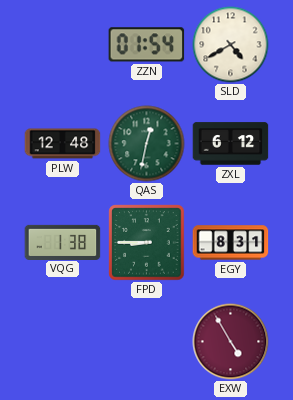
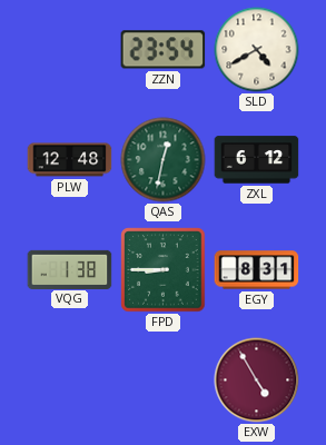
ZZN: 01:54 -> 23:54
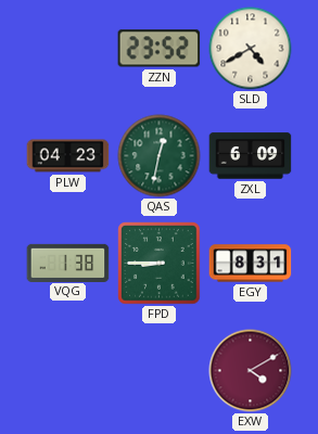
ZZN: 23:54 -> 23:52
PLW: 12:48 -> 04:23
ZXL: 6:12 -> 6:09
EXW: 4:55 -> 4:10
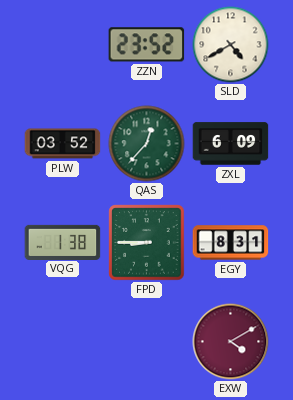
PLW: 04:23 -> 03:52
QAS: 12:32 -> 12:37
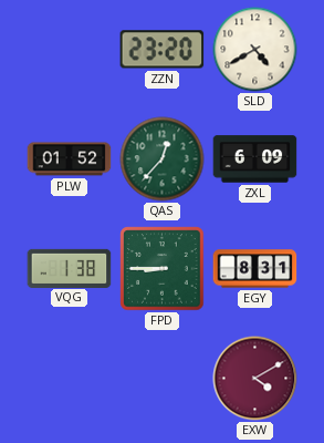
ZZN: 23:52 -> 23:20
PLW: 03:52 -> 01:52
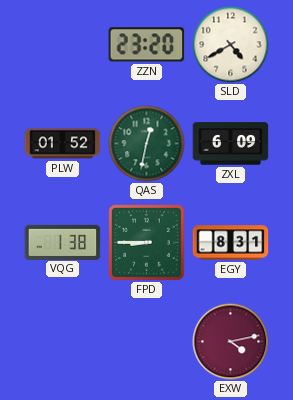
QAS: 12:37 -> 12:32
EXW: 4:10 -> 4:13
